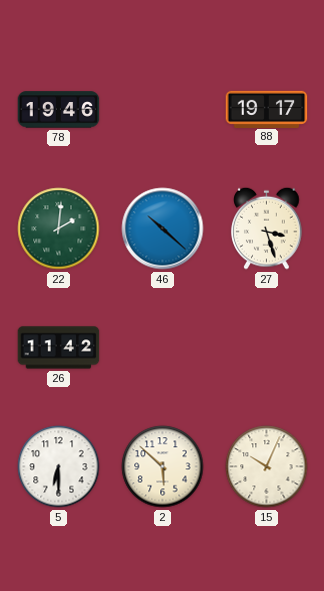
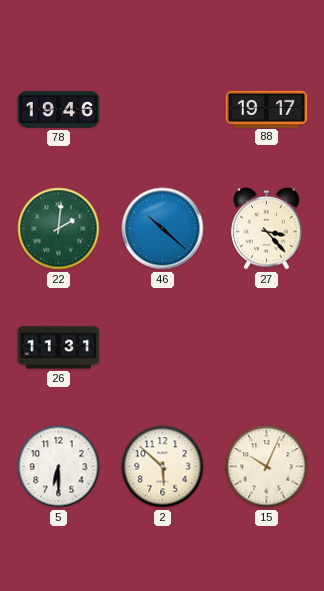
27: 3:27 -> 3:23
26: 11:42 -> 11:31
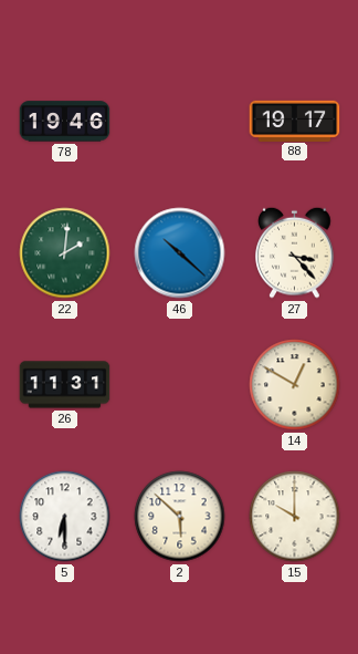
14: none -> 12:50
15: 10:04 -> 10:00
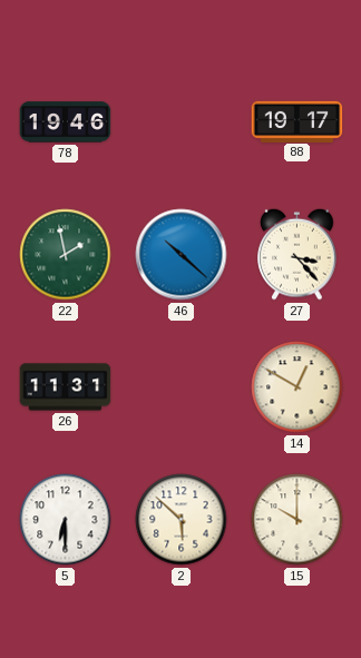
22: 2:01 -> 1:58
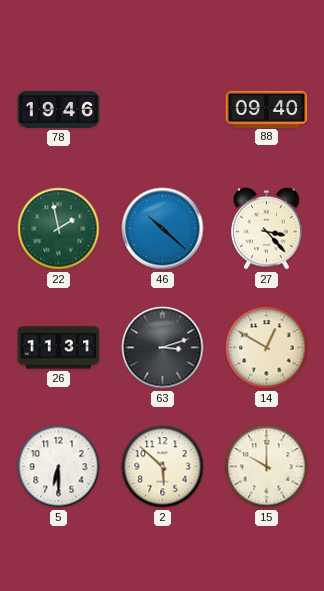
88: 19:17 -> 09:40
63: none -> 3:12
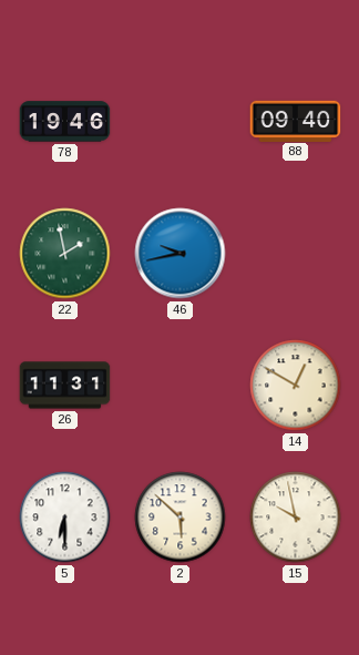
46: 10:22 -> 9:43
27: 3:23 -> none
63: 3:12 -> none
15: 10:00 -> 9:58
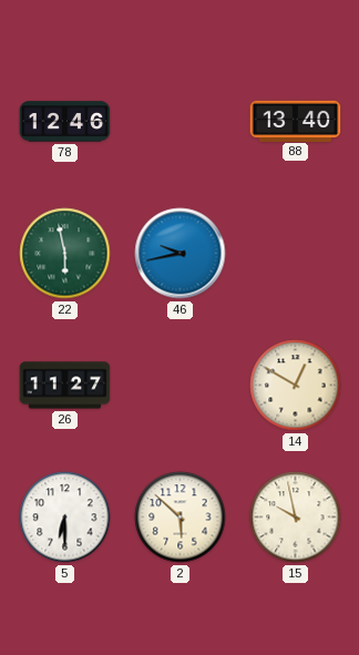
78: 19:46 -> 12:46
88: 09:40 -> 13:40
22: 1:58 -> 5:58
26: 11:31 -> 11:27
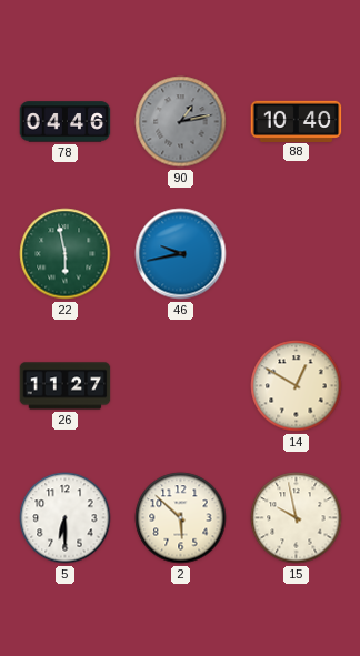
78: 12:46 -> 04:46
90: none -> 1:13
88: 13:40 -> 10:40
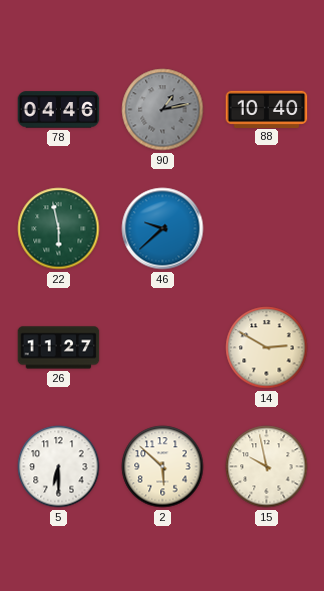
46: 9:43 -> 9:38
14: 12:50 -> 2:50
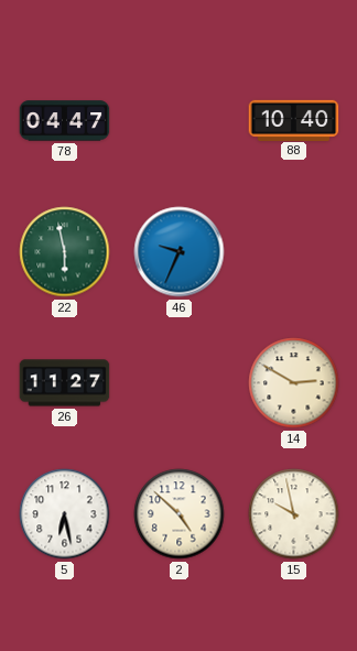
78: 04:46 -> 04:47
90: 1:13 -> none
46: 9:38 -> 9:34
5: 6:30 -> 6:28
2: 5:52 -> 4:52
